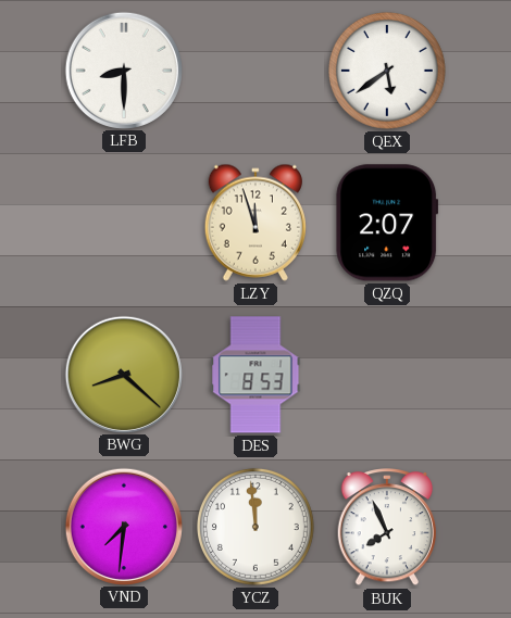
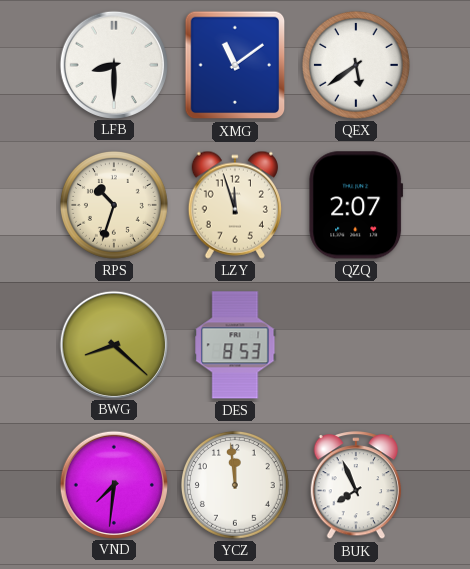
XMG: none -> 11:09
RPS: none -> 10:33
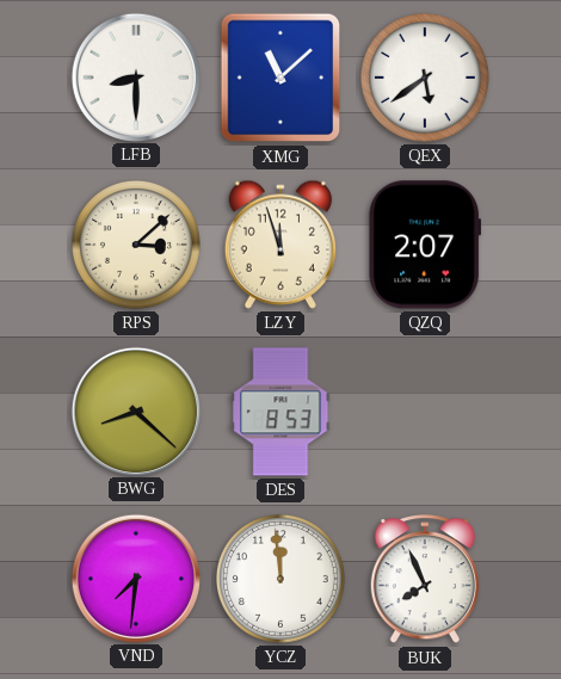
XMG: 11:09 -> 11:08
RPS: 10:33 -> 3:08
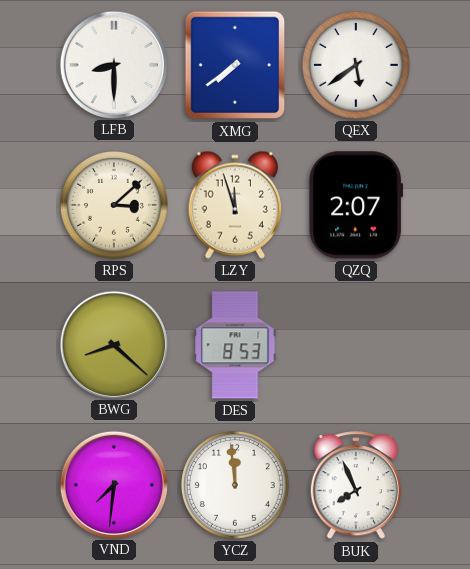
XMG: 11:08 -> 7:39
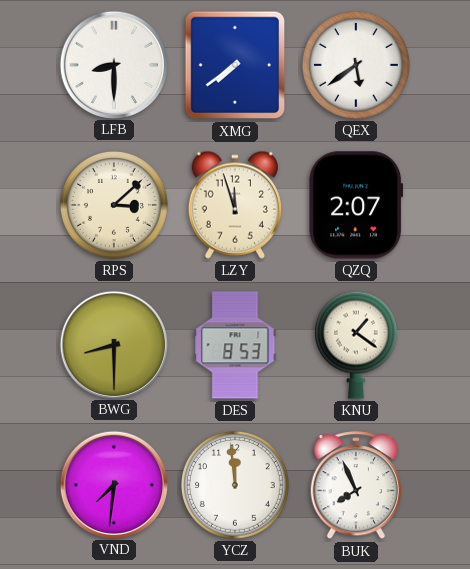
BWG: 8:22 -> 8:30
KNU: none -> 1:21
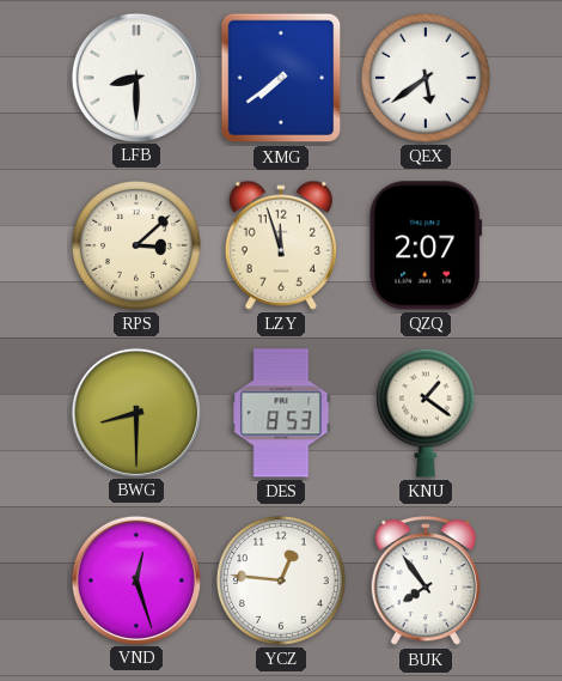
VND: 7:31 -> 12:27
YCZ: 11:59 -> 12:46
BUK: 7:56 -> 7:54
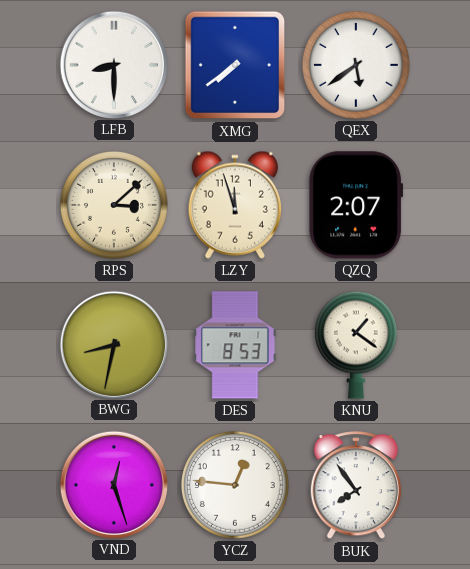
BWG: 8:30 -> 8:32
